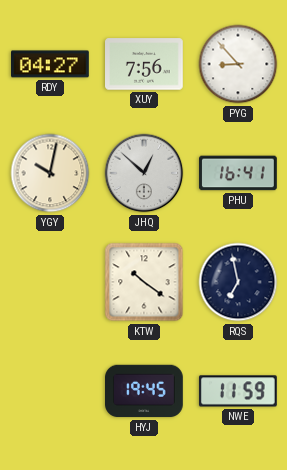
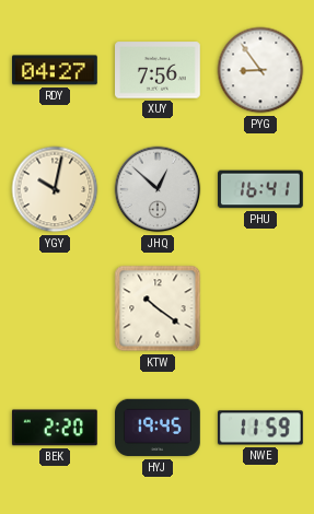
PYG: 8:53 -> 8:54
RQS: 6:58 -> none
BEK: none -> 2:20
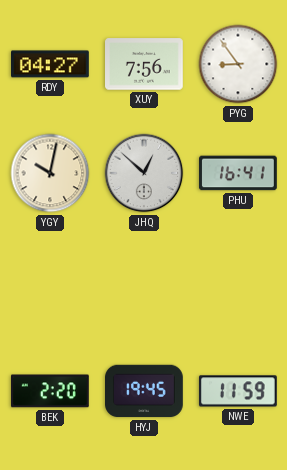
KTW: 10:21 -> none
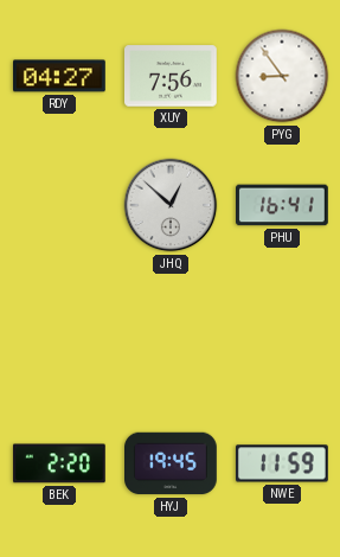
YGY: 10:02 -> none
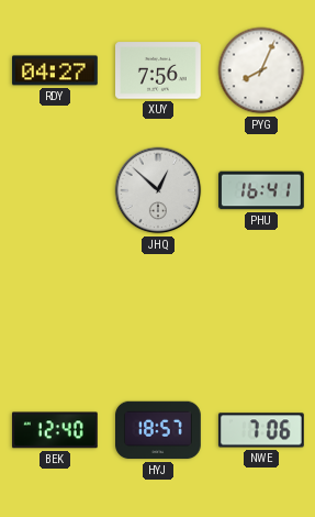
PYG: 8:54 -> 8:04
BEK: 2:20 -> 12:40
HYJ: 19:45 -> 18:57
NWE: 11:59 -> 7:06
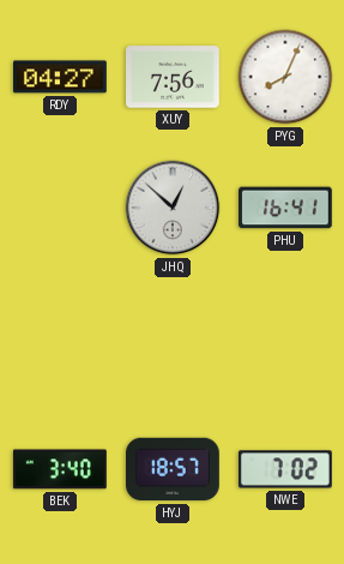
BEK: 12:40 -> 3:40
NWE: 7:06 -> 7:02
